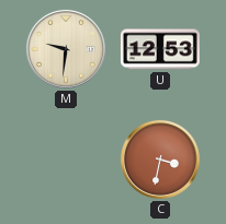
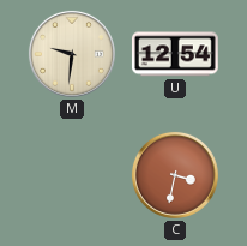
U: 12:53 -> 12:54
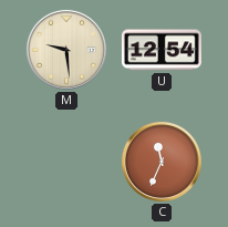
M: 9:31 -> 9:29
C: 3:32 -> 11:34
